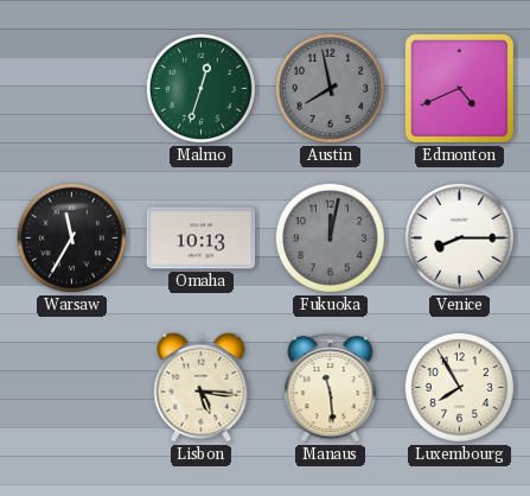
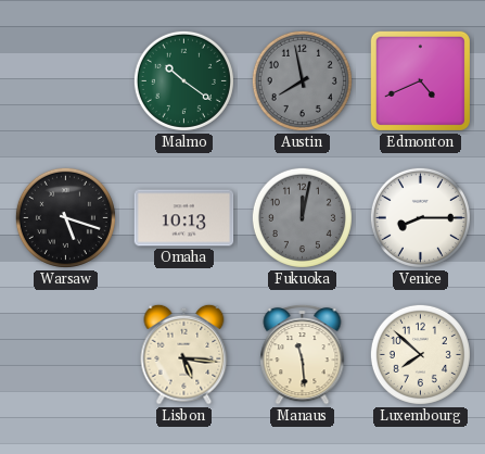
Malmo: 12:33 -> 10:21
Warsaw: 11:35 -> 5:18
Luxembourg: 7:55 -> 7:52
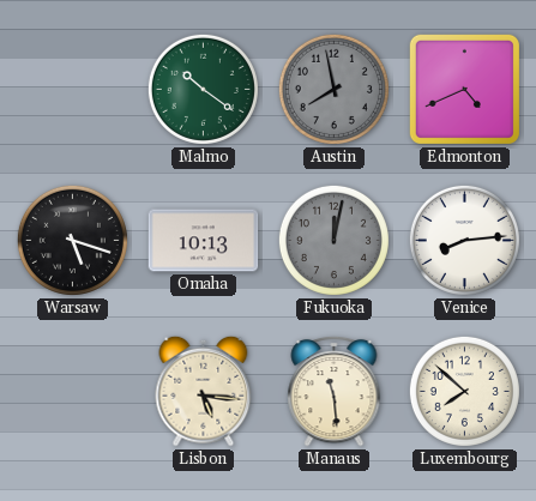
Venice: 8:15 -> 8:14
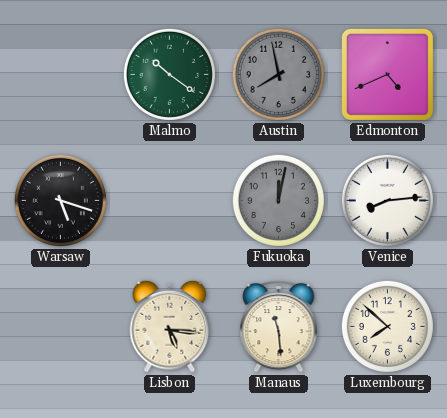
Omaha: 10:13 -> none
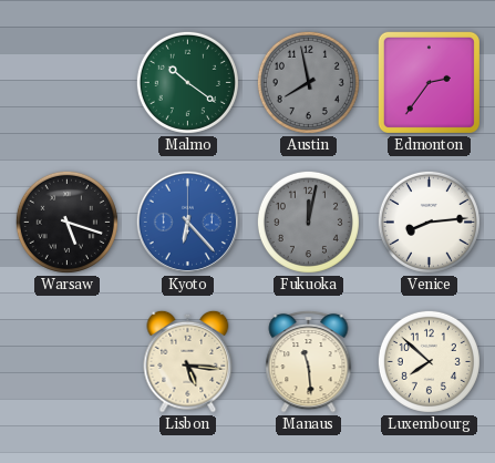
Edmonton: 4:41 -> 2:36
Kyoto: none -> 6:23
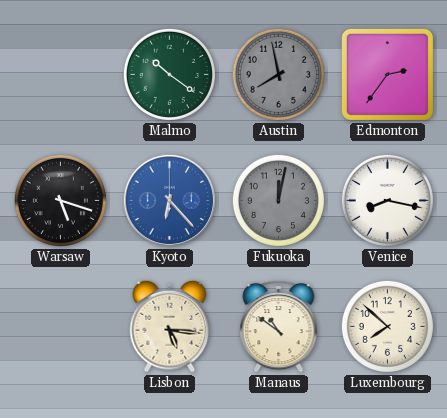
Venice: 8:14 -> 8:17
Manaus: 11:29 -> 10:51
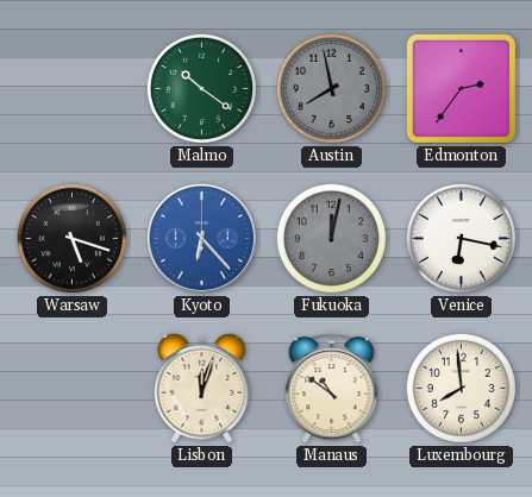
Venice: 8:17 -> 6:17
Lisbon: 5:16 -> 12:03
Luxembourg: 7:52 -> 7:59
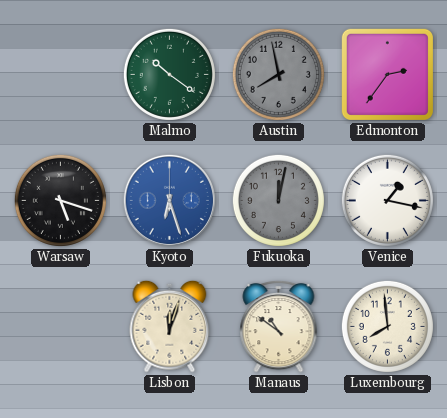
Kyoto: 6:23 -> 6:27
Venice: 6:17 -> 1:17
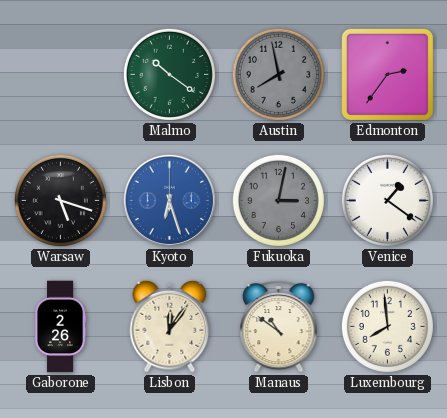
Fukuoka: 12:02 -> 3:02
Venice: 1:17 -> 1:21
Gaborone: none -> 2:26
Lisbon: 12:03 -> 12:06
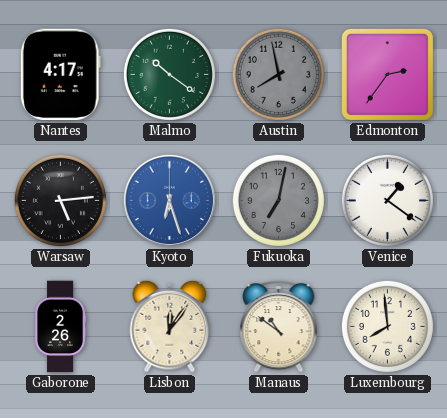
Nantes: none -> 4:17
Warsaw: 5:18 -> 5:14
Fukuoka: 3:02 -> 7:02
